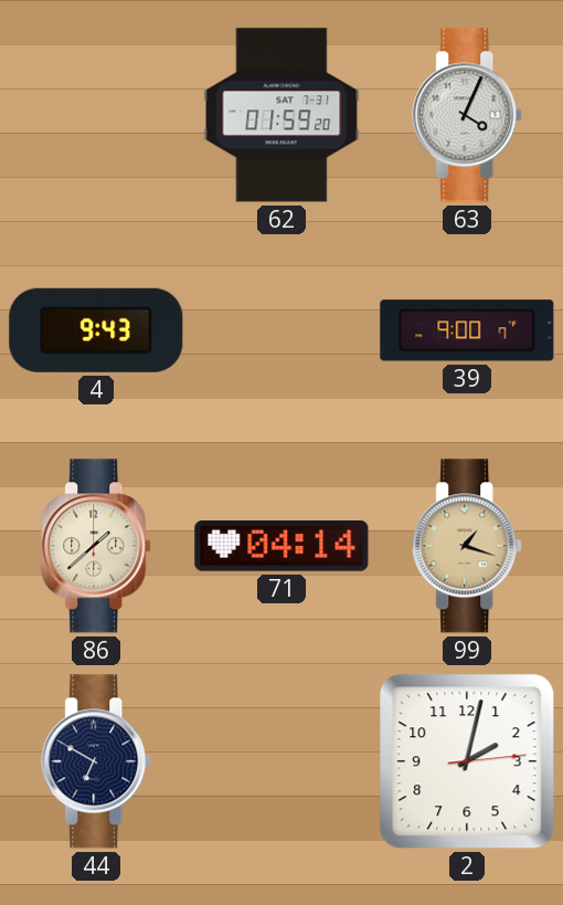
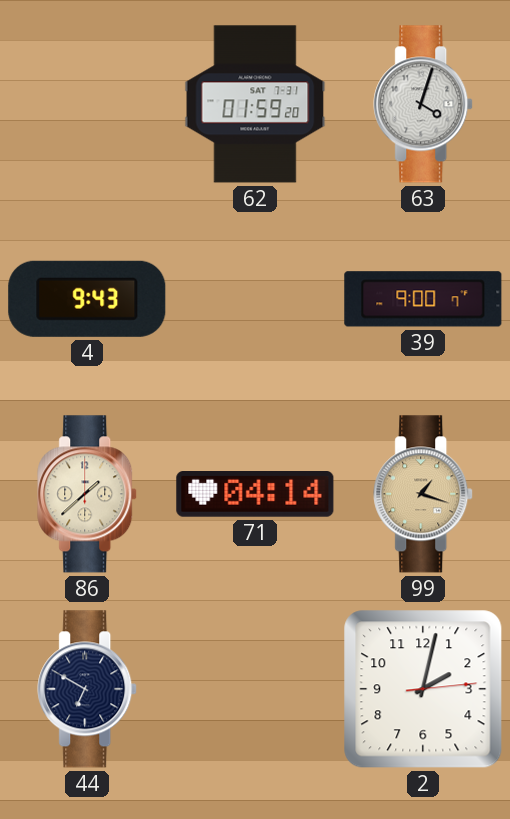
63: 4:04 -> 4:03
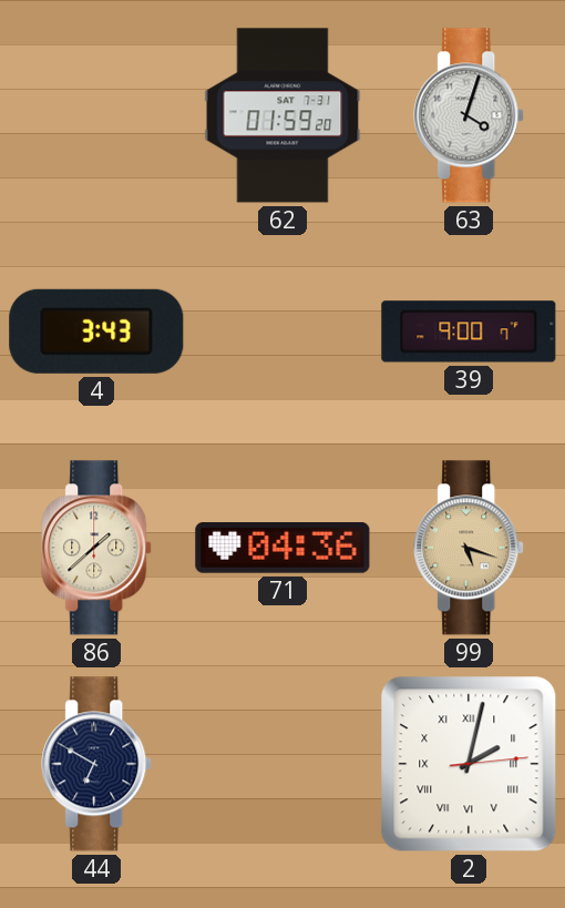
4: 9:43 -> 3:43
71: 04:14 -> 04:36
99: 1:18 -> 5:18
2 numerals: Arabic -> Roman
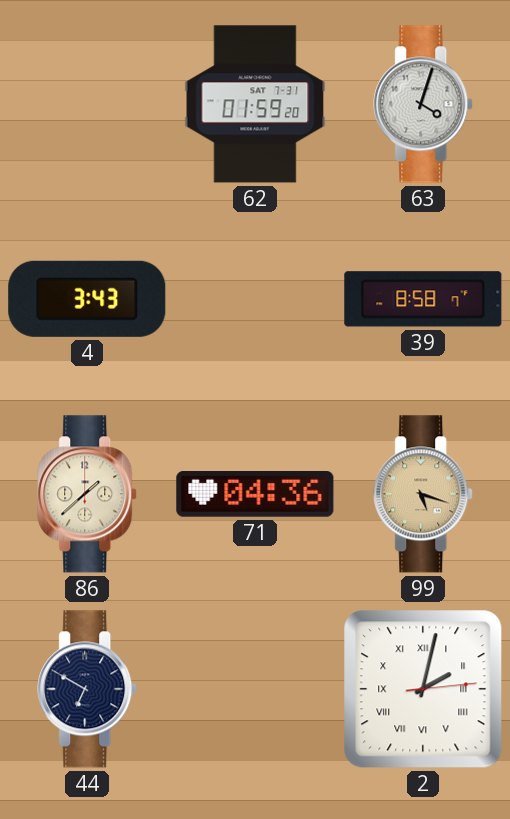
39: 9:00 -> 8:58
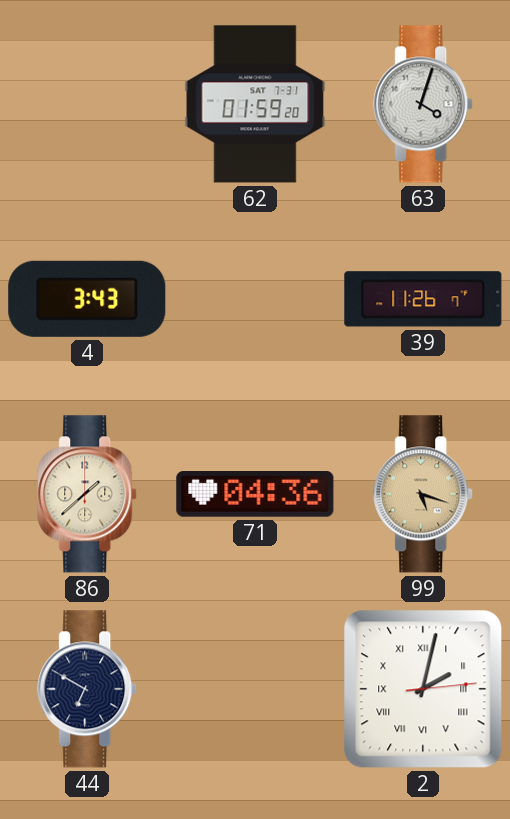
39: 8:58 -> 11:26
